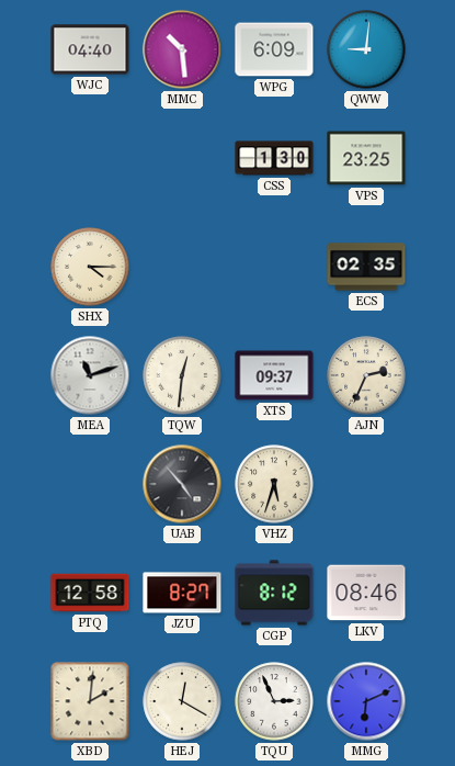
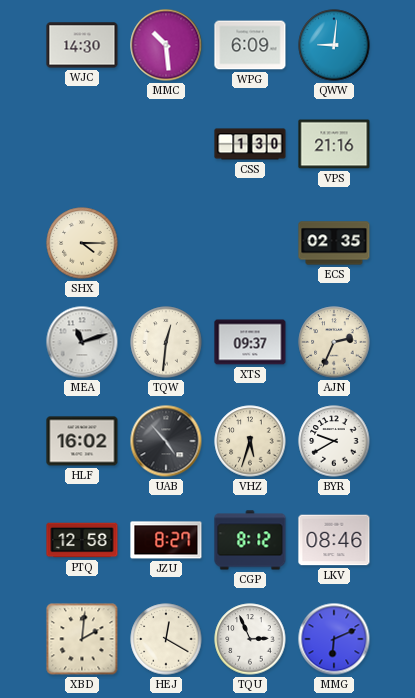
WJC: 04:40 -> 14:30
VPS: 23:25 -> 21:16
HLF: none -> 16:02
BYR: none -> 9:40
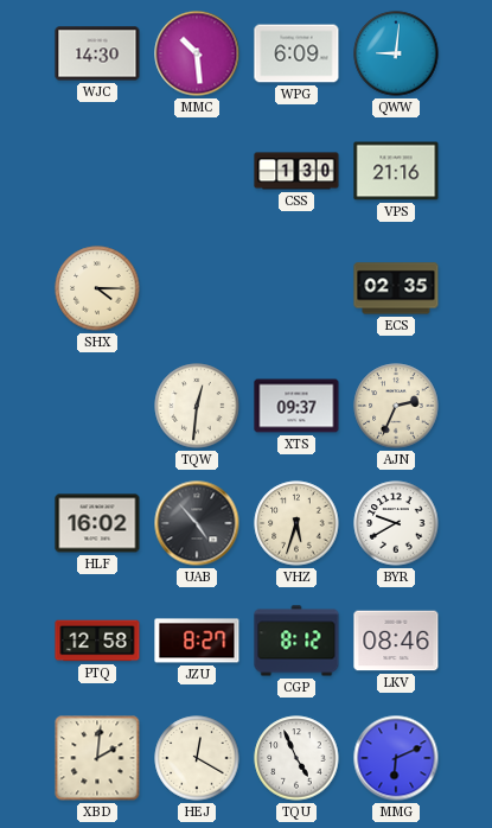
MEA: 11:12 -> none
TQU: 2:56 -> 4:56
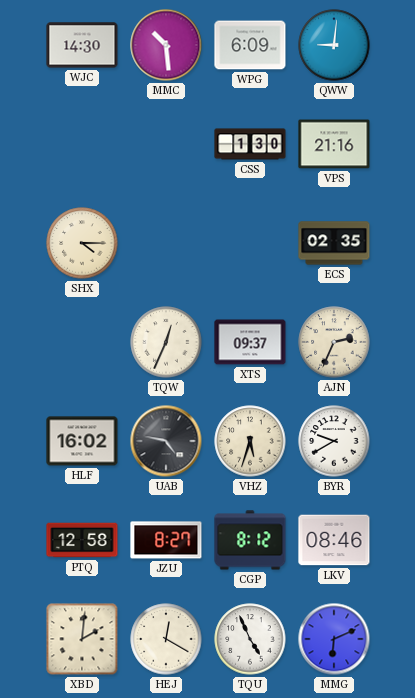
TQW: 12:31 -> 12:34
UAB: 4:53 -> 4:47
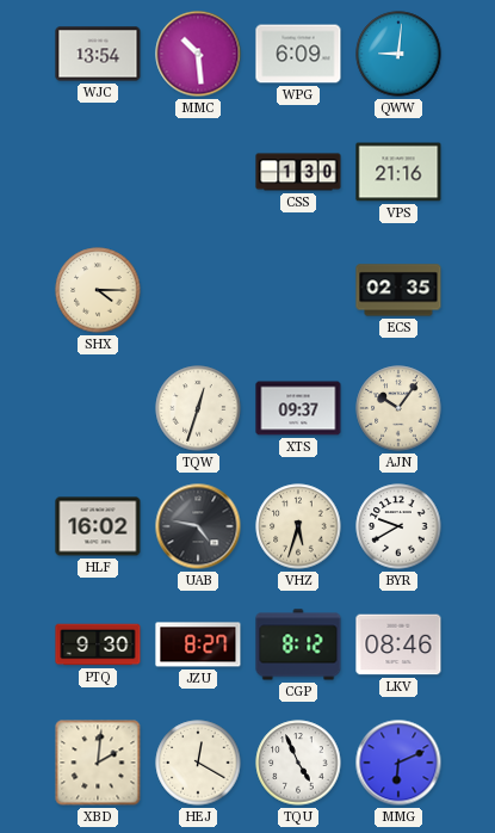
WJC: 14:30 -> 13:54
TQW: 12:34 -> 12:33
AJN: 2:34 -> 10:06
PTQ: 12:58 -> 9:30
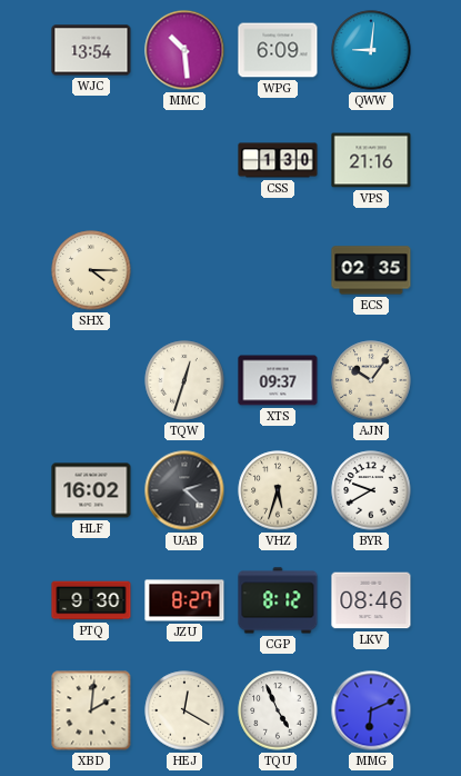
UAB: 4:47 -> 2:22
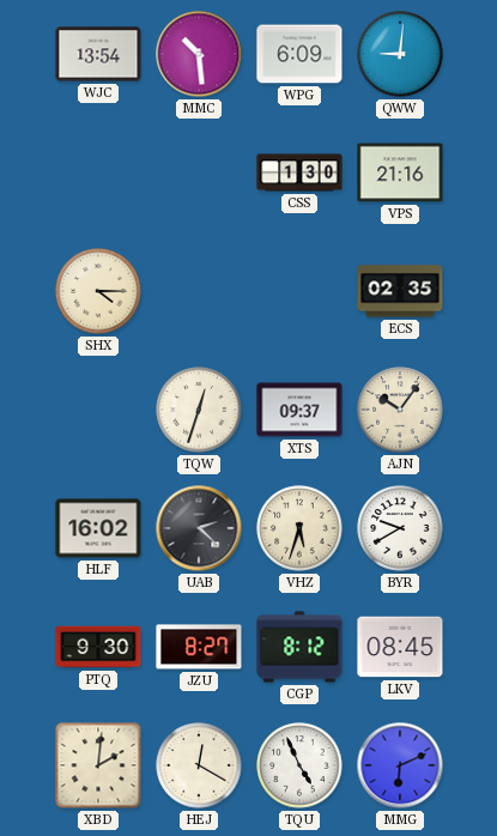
LKV: 08:46 -> 08:45
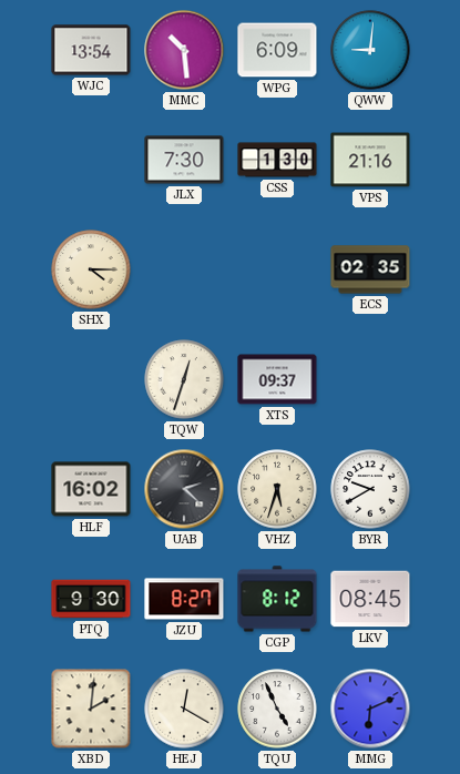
JLX: none -> 7:30
AJN: 10:06 -> none
